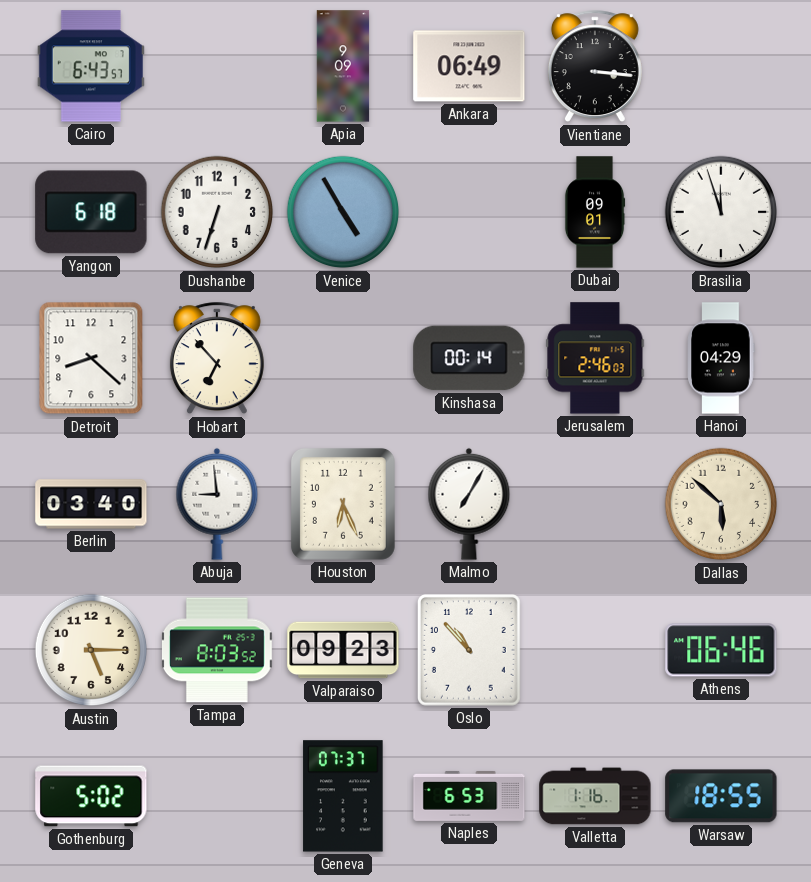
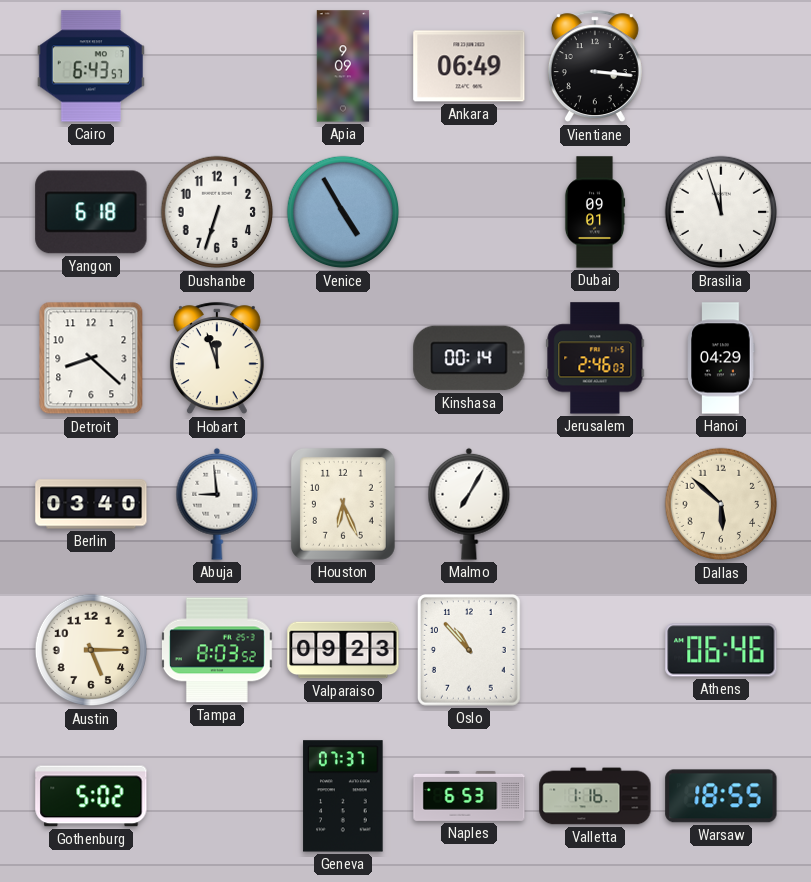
Hobart: 6:53 -> 11:57
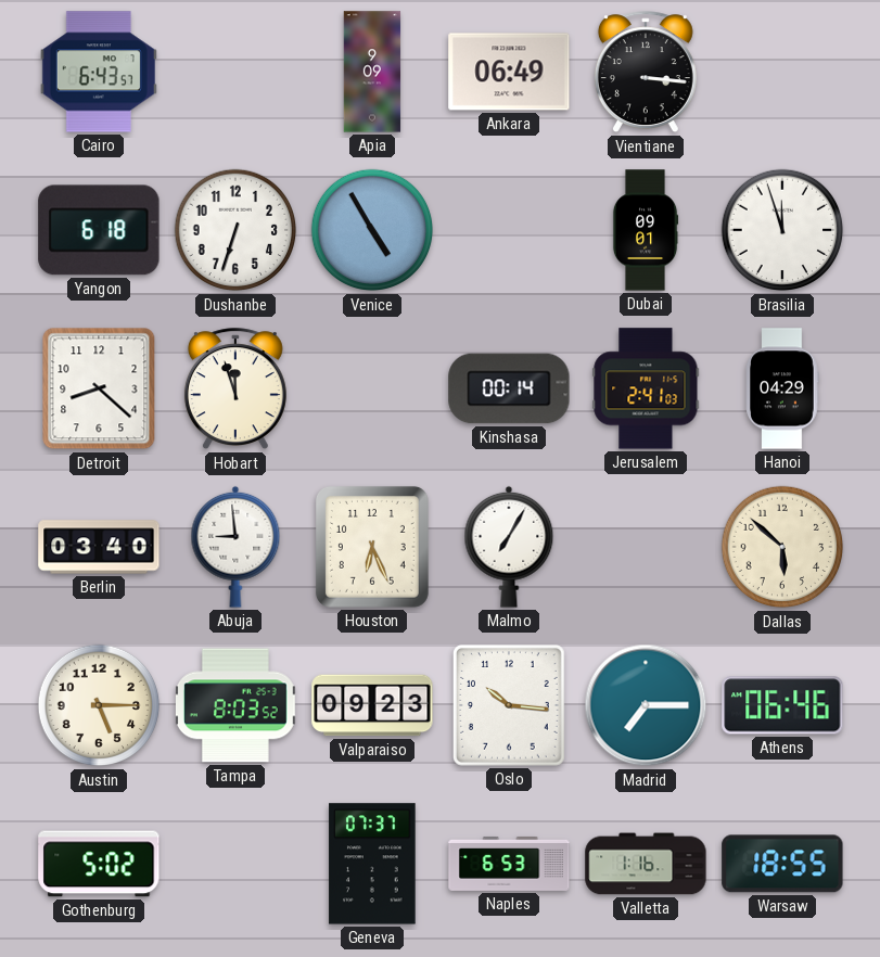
Jerusalem: 2:46 -> 2:41
Oslo: 10:53 -> 10:16
Madrid: none -> 7:15
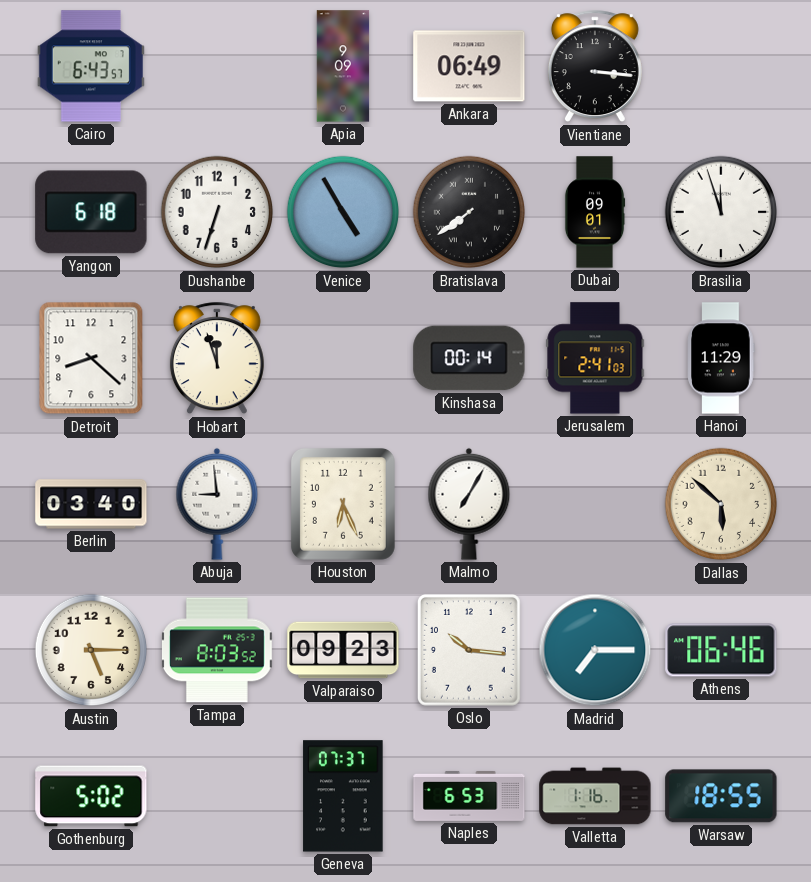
Bratislava: none -> 7:39
Hanoi: 04:29 -> 11:29
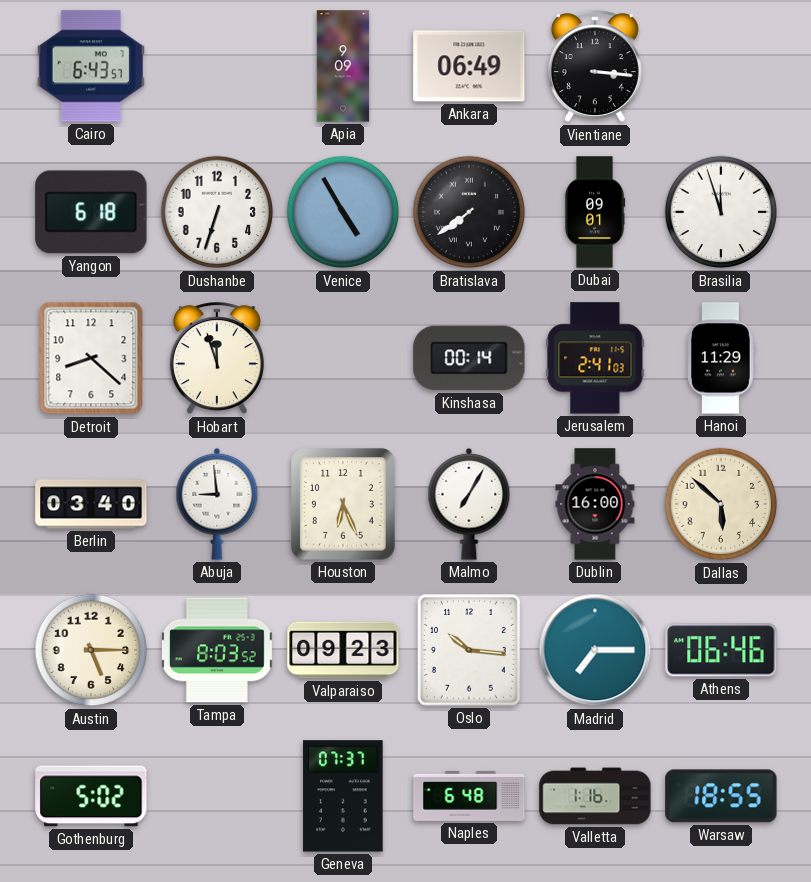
Dublin: none -> 16:00
Naples: 6:53 -> 6:48
